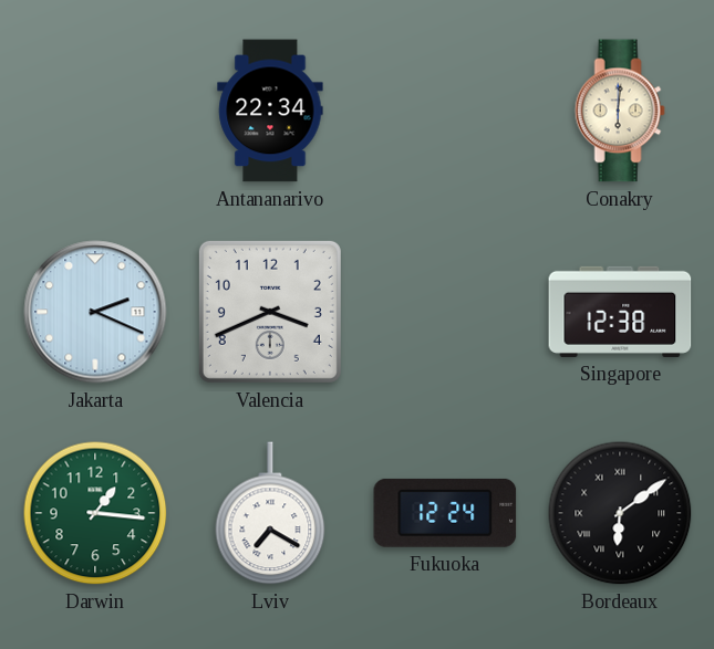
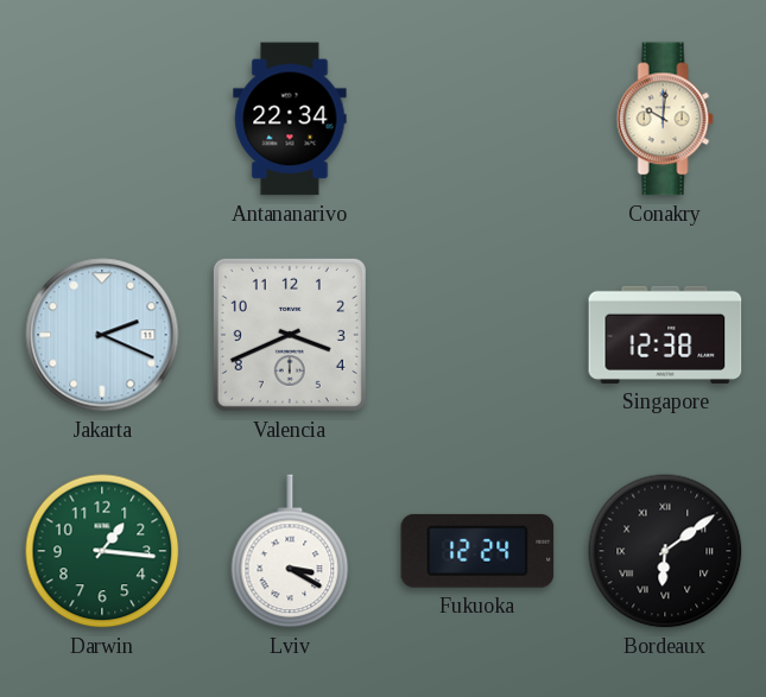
Conakry: 6:01 -> 10:01
Lviv: 7:20 -> 3:20
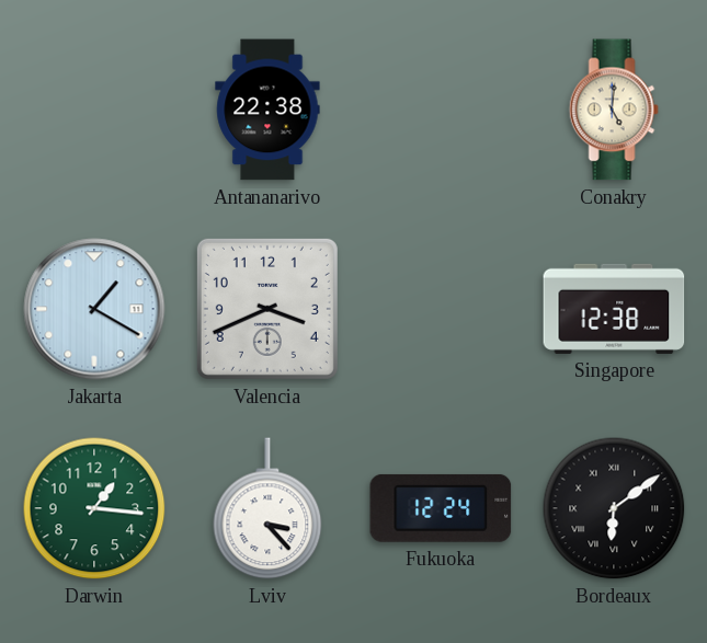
Antananarivo: 22:34 -> 22:38
Conakry: 10:01 -> 5:01
Jakarta: 2:19 -> 1:20
Lviv: 3:20 -> 3:23
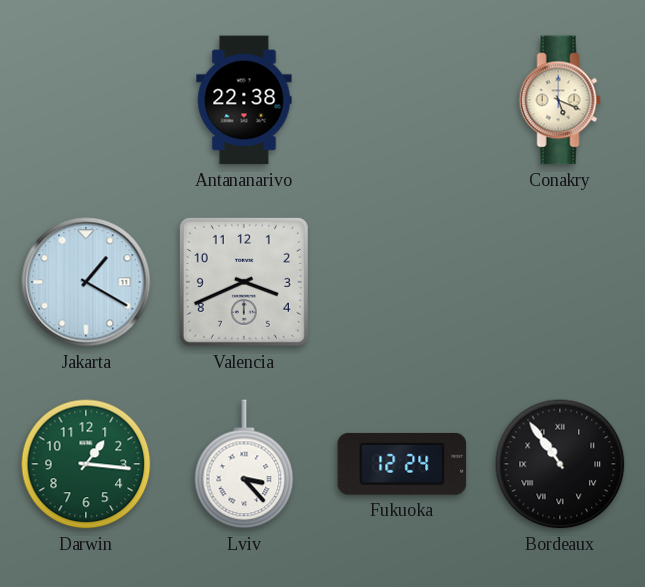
Conakry: 5:01 -> 5:19
Singapore: 12:38 -> none
Bordeaux: 6:09 -> 10:54
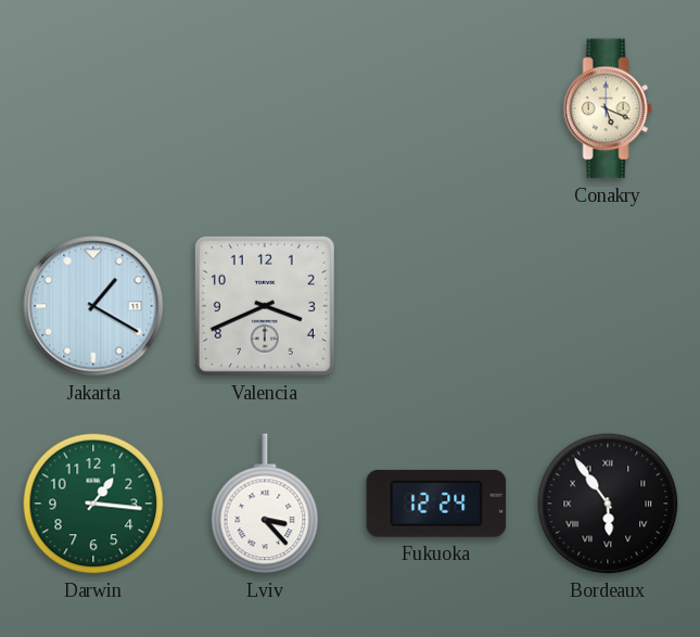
Antananarivo: 22:38 -> none
Bordeaux: 10:54 -> 5:54
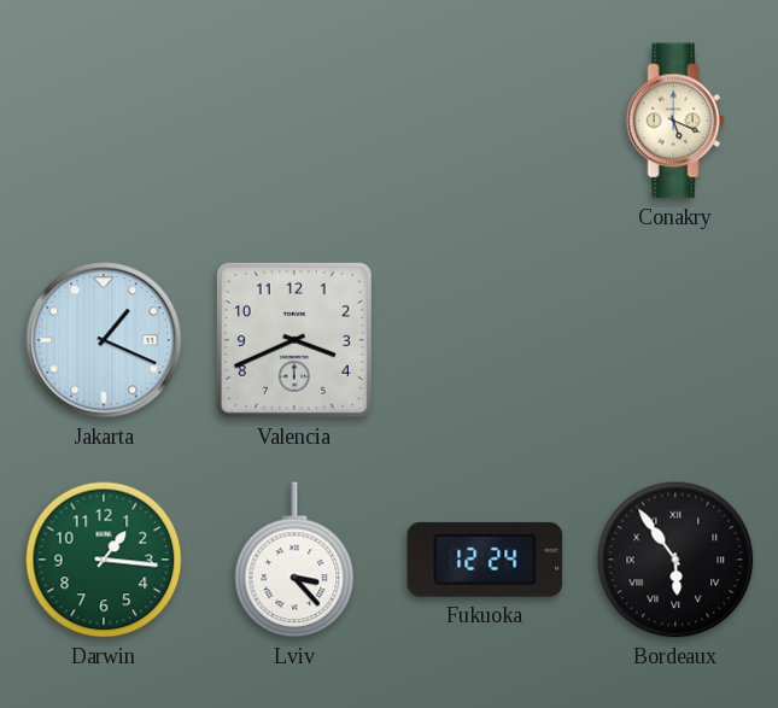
Jakarta: 1:20 -> 1:19
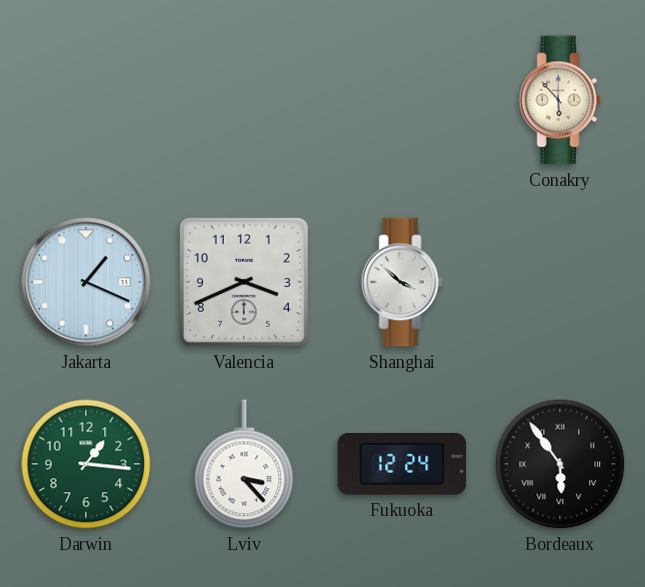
Conakry: 5:19 -> 5:53
Shanghai: none -> 3:52
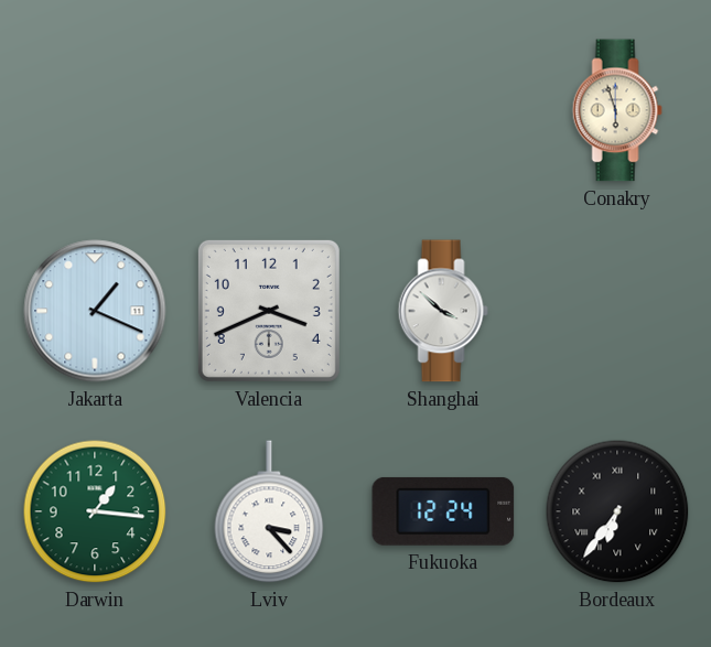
Conakry: 5:53 -> 5:57
Bordeaux: 5:54 -> 6:36
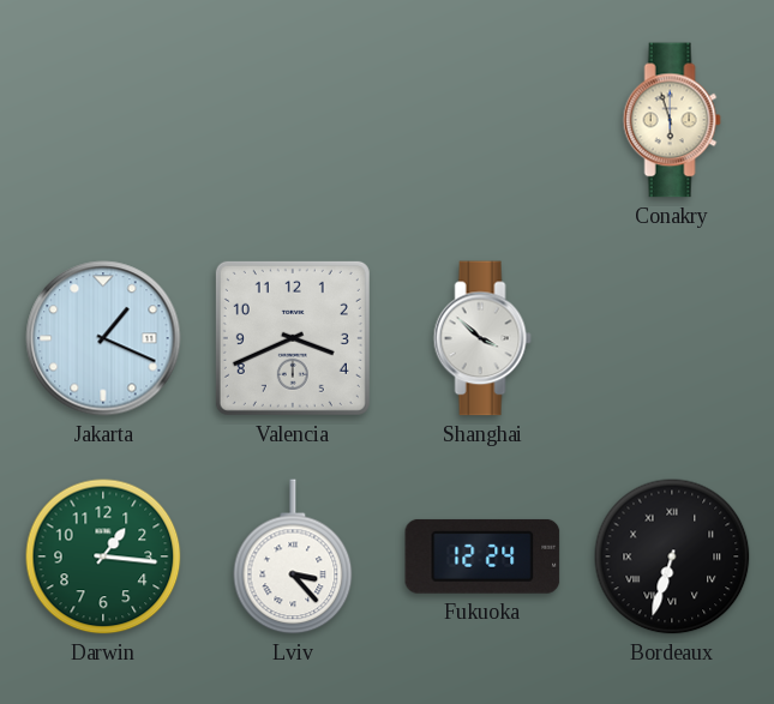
Bordeaux: 6:36 -> 6:33
